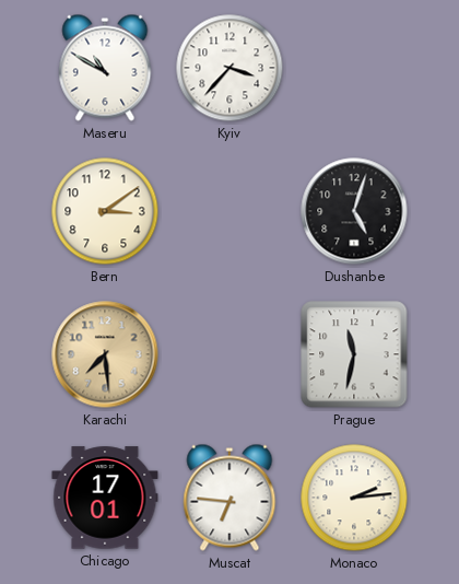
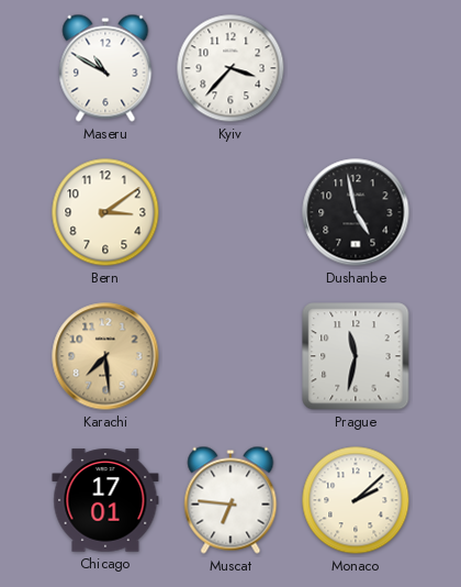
Dushanbe: 5:03 -> 4:58
Monaco: 2:14 -> 2:08
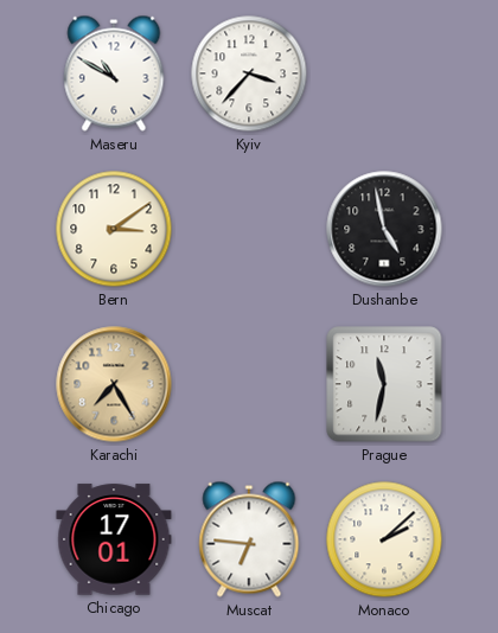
Karachi: 7:29 -> 7:25
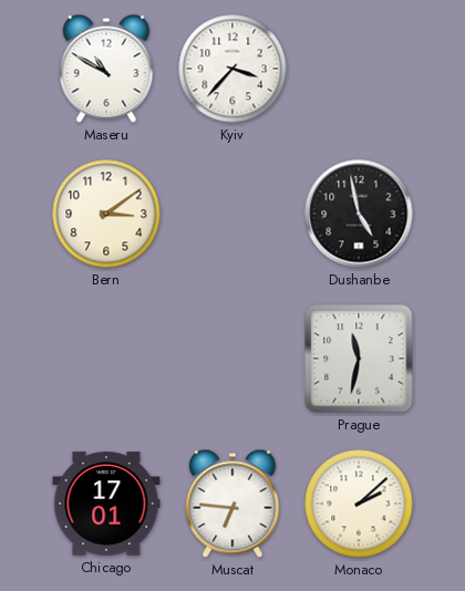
Karachi: 7:25 -> none
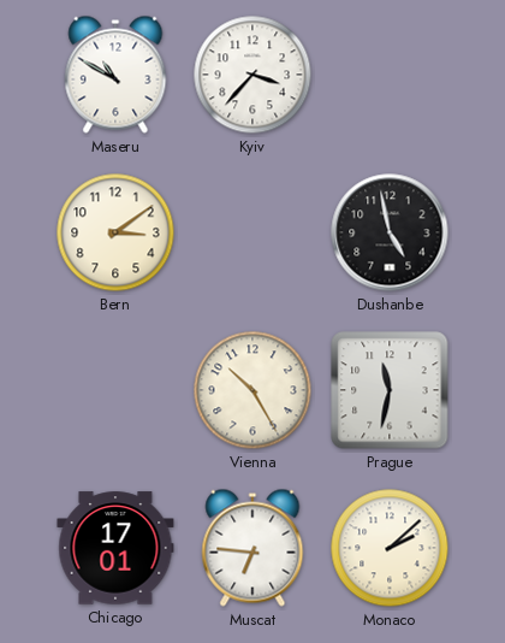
Vienna: none -> 10:25
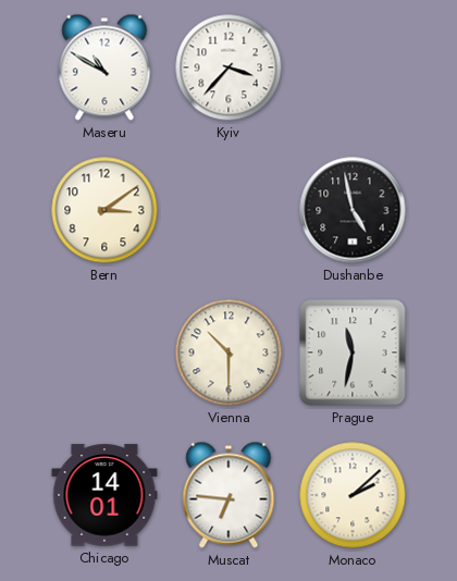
Vienna: 10:25 -> 10:30
Chicago: 17:01 -> 14:01
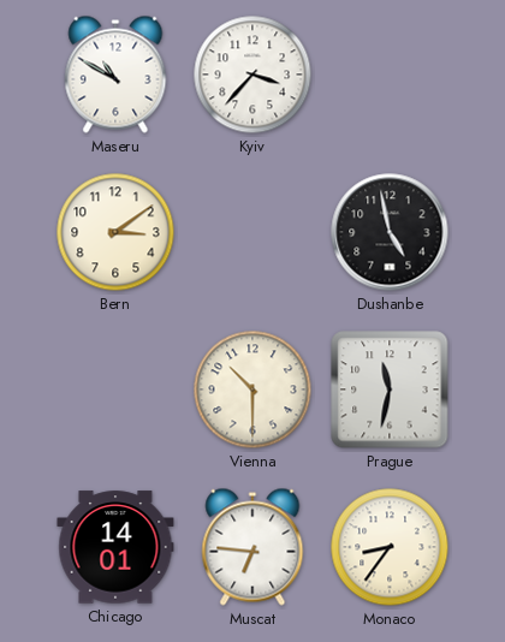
Monaco: 2:08 -> 8:36
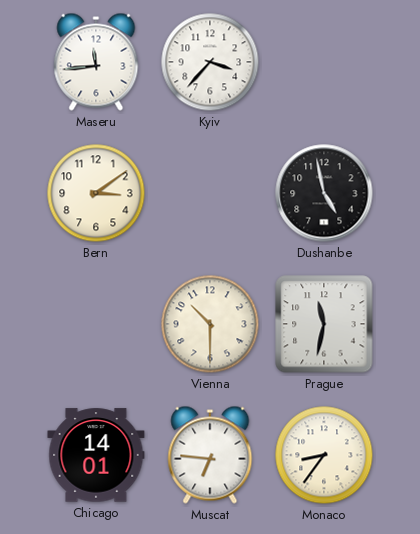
Maseru: 10:50 -> 11:44
